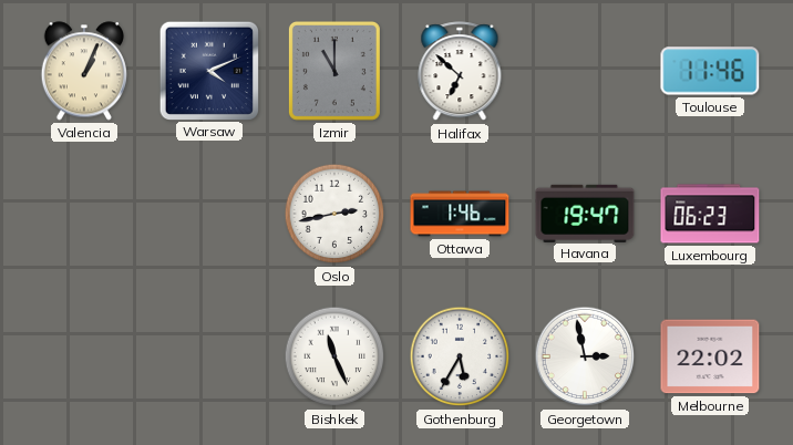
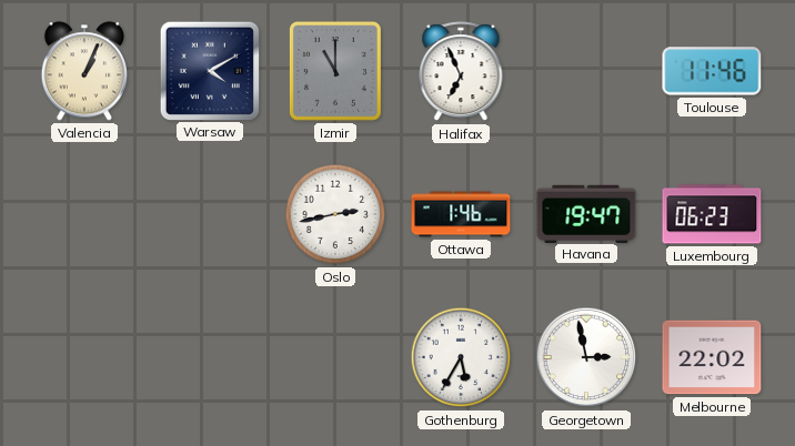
Warsaw: 4:11 -> 4:10
Halifax: 6:52 -> 6:56
Bishkek: 11:26 -> none
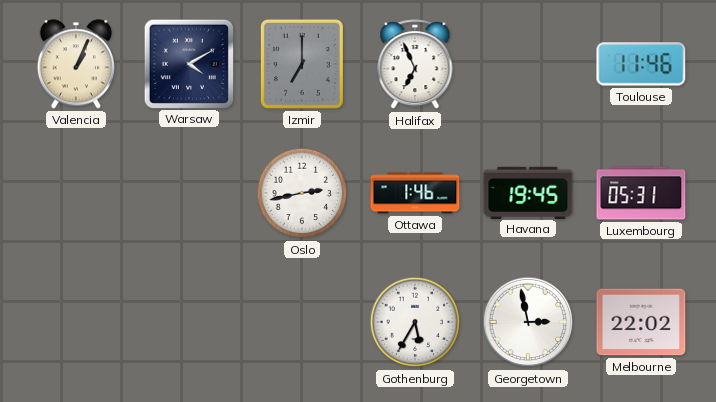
Izmir: 11:00 -> 7:00
Havana: 19:47 -> 19:45
Luxembourg: 06:23 -> 05:31
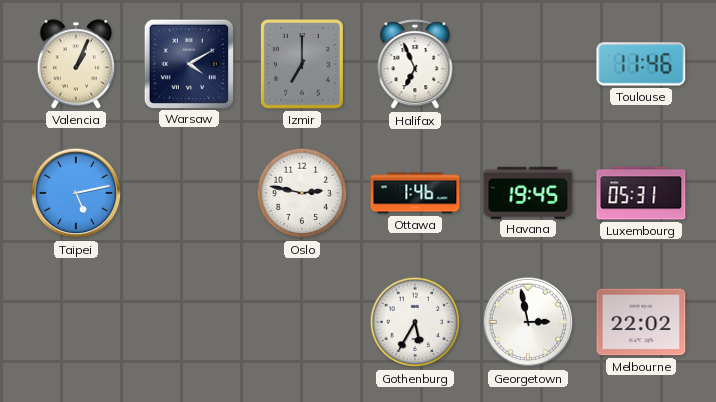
Taipei: none -> 5:13
Oslo: 2:43 -> 2:47
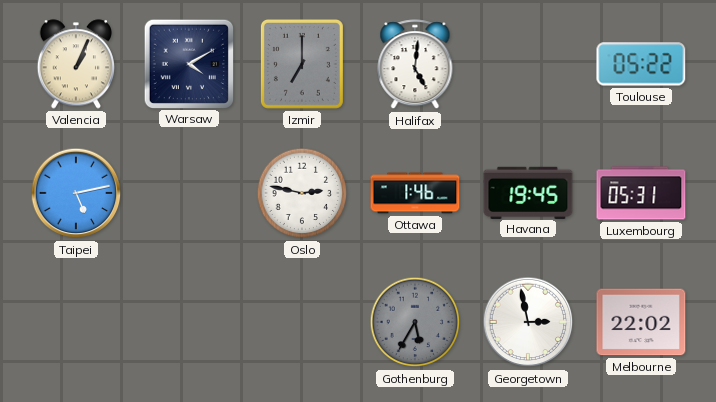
Halifax: 6:56 -> 5:01
Toulouse: 11:46 -> 05:22
Gothenburg dial: white -> grey
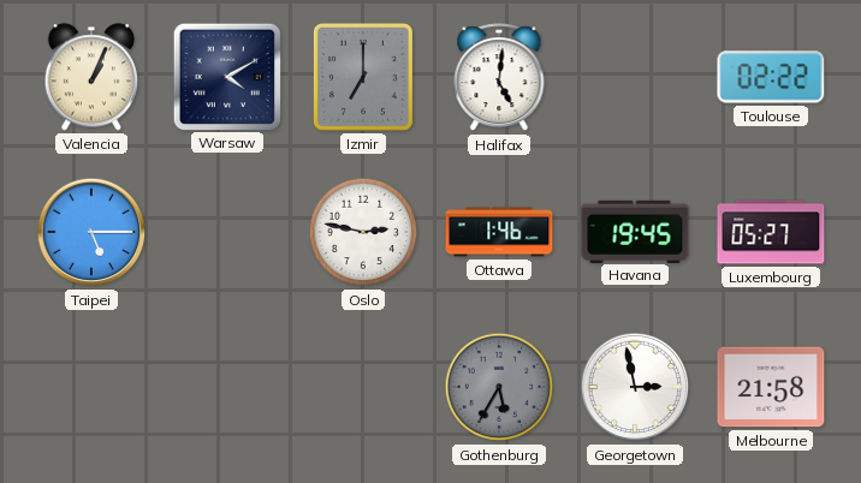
Toulouse: 05:22 -> 02:22
Taipei: 5:13 -> 5:15
Luxembourg: 05:31 -> 05:27
Melbourne: 22:02 -> 21:58
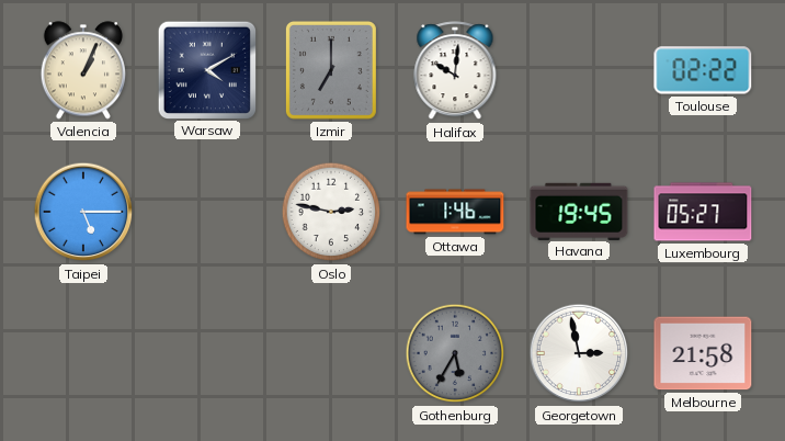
Halifax: 5:01 -> 10:01
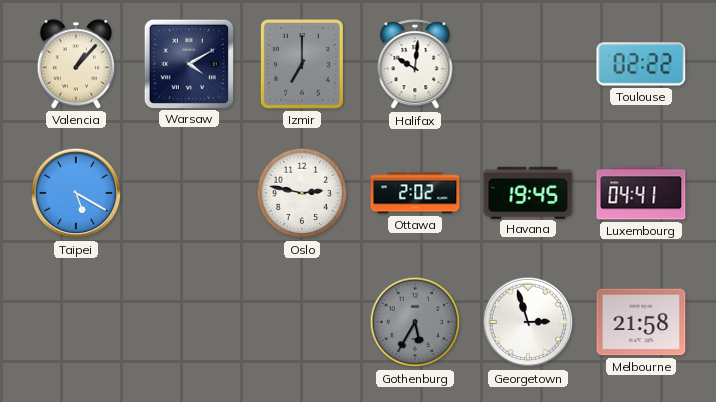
Valencia: 1:04 -> 1:07
Taipei: 5:15 -> 5:20
Ottawa: 1:46 -> 2:02
Luxembourg: 05:27 -> 04:41
Georgetown: 2:58 -> 2:57
